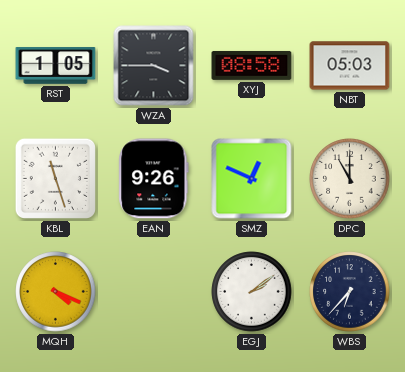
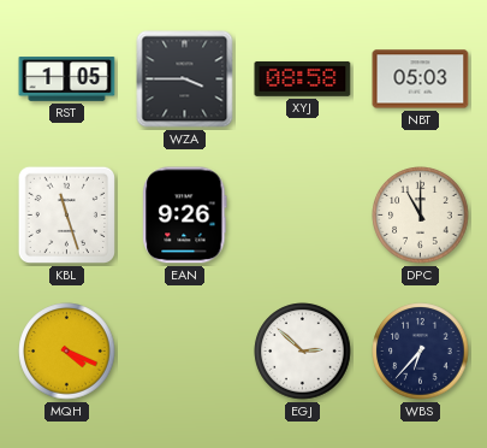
SMZ: 12:49 -> none
EGJ: 2:09 -> 2:52
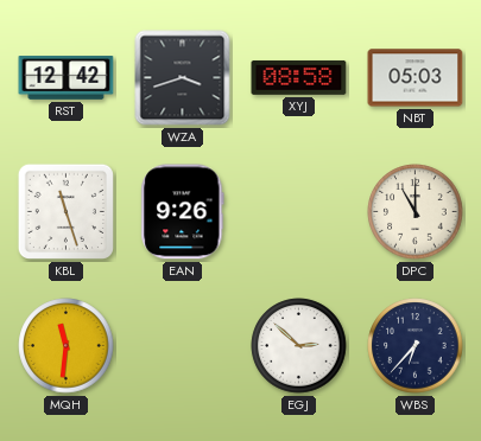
RST: 1:05 -> 12:42
WZA: 3:45 -> 3:42
MQH: 4:19 -> 11:31
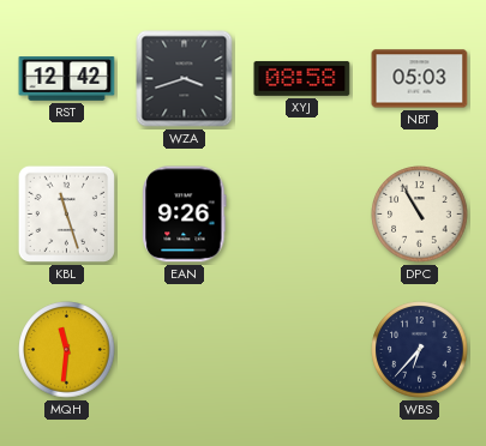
DPC: 11:00 -> 10:55
EGJ: 2:52 -> none
